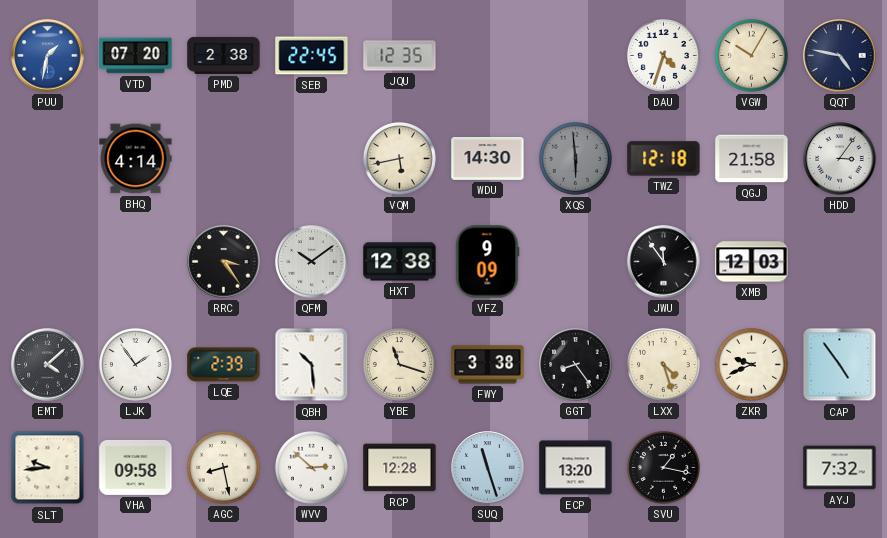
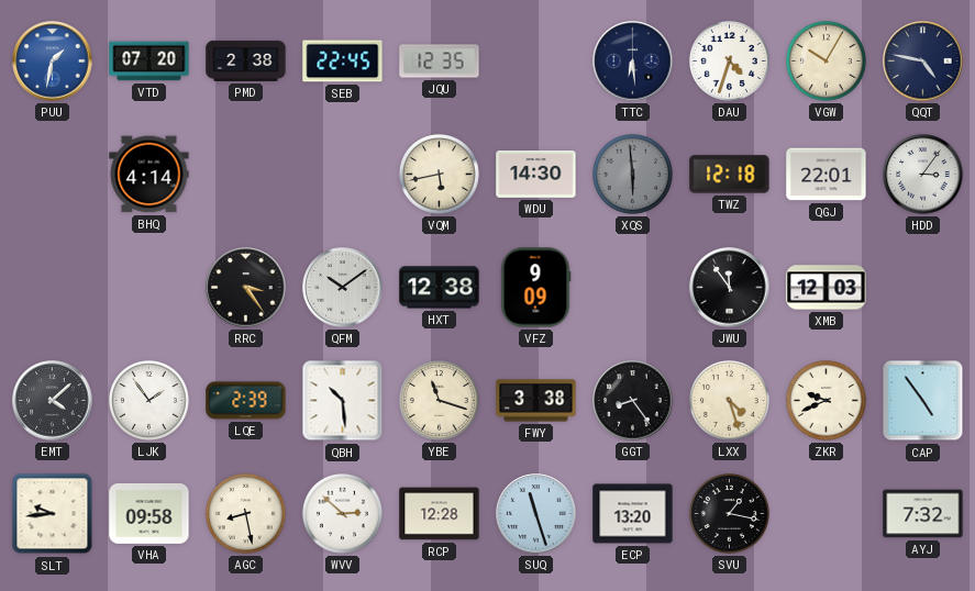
TTC: none -> 6:29
QGJ: 21:58 -> 22:01
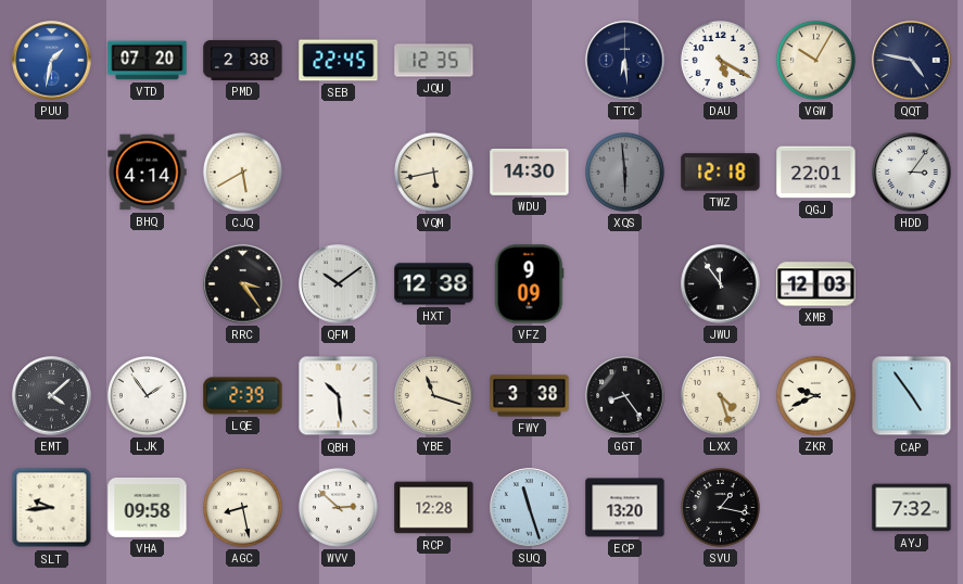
DAU: 4:33 -> 5:20
CJQ: none -> 5:40
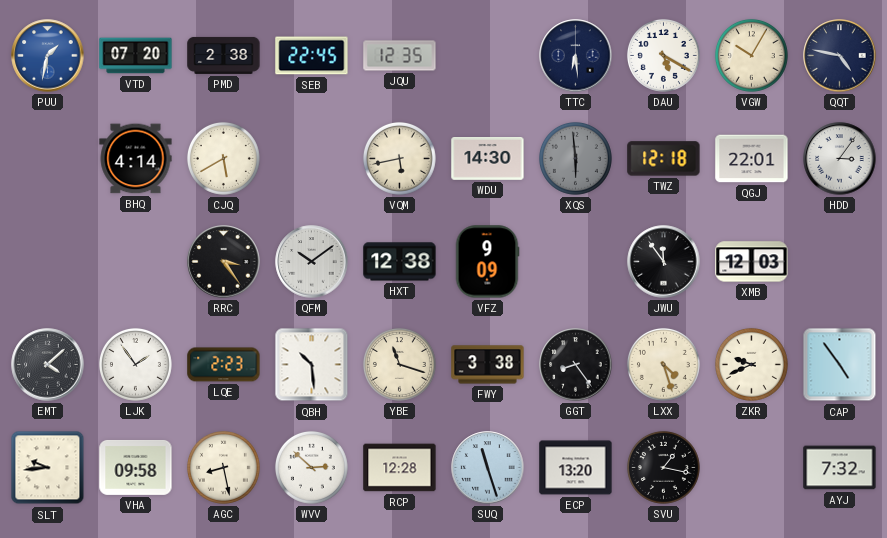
LQE: 2:39 -> 2:23
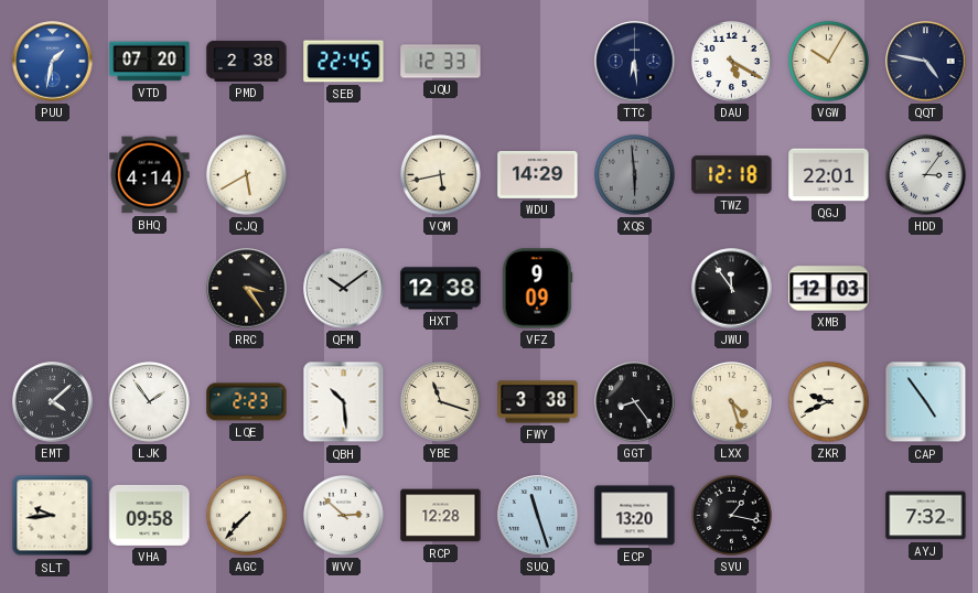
JQU: 12:35 -> 12:33
WDU: 14:30 -> 14:29
AGC: 8:28 -> 7:37
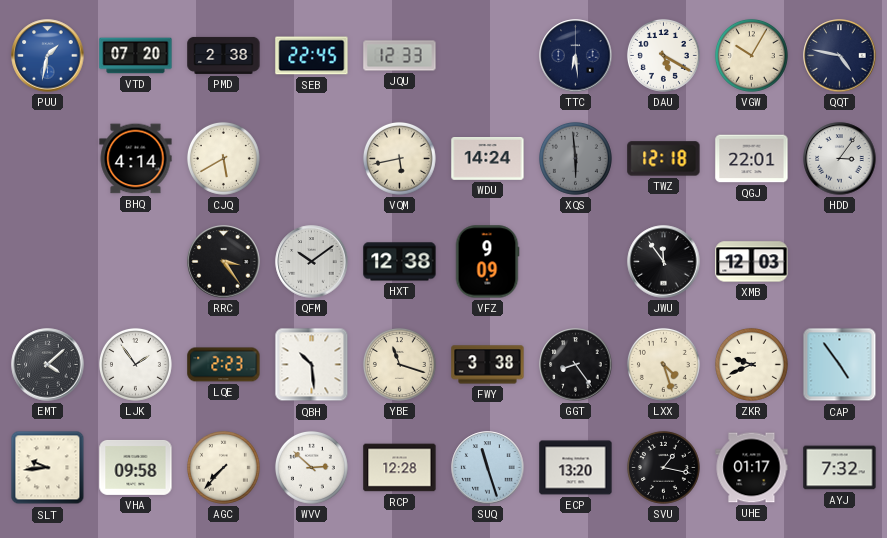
WDU: 14:29 -> 14:24
UHE: none -> 01:17
